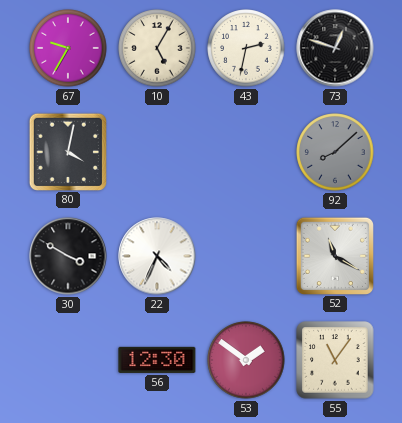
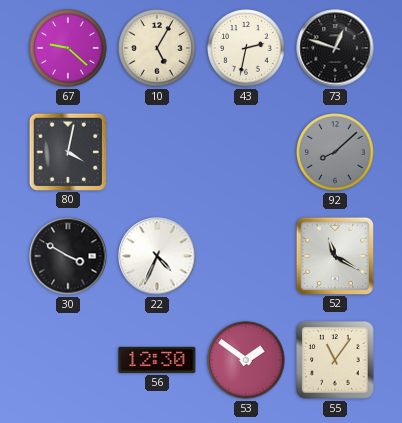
67: 9:35 -> 9:22
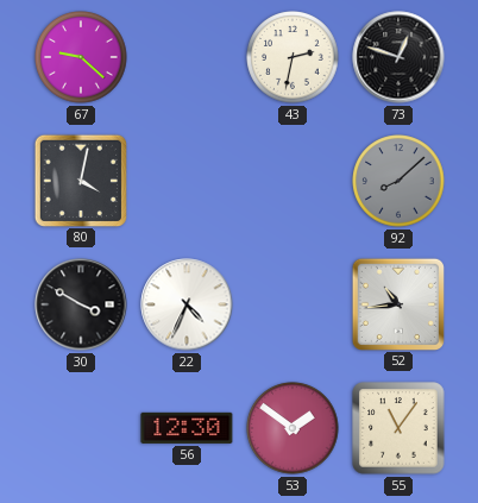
10: 5:05 -> none
52: 11:20 -> 10:44
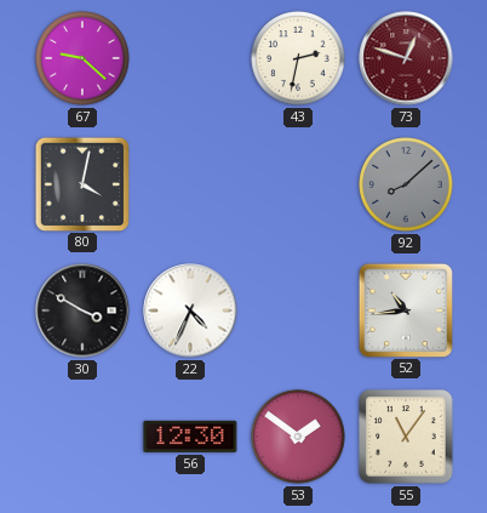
73 dial: black -> burgundy
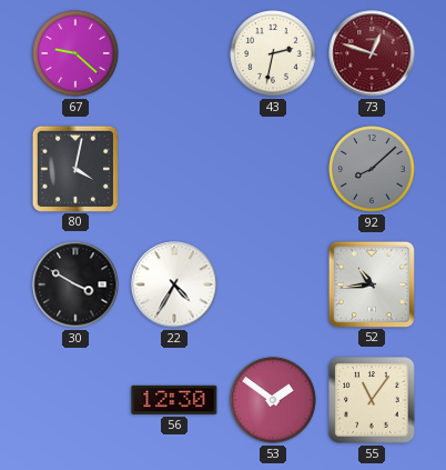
22: 4:34 -> 4:35
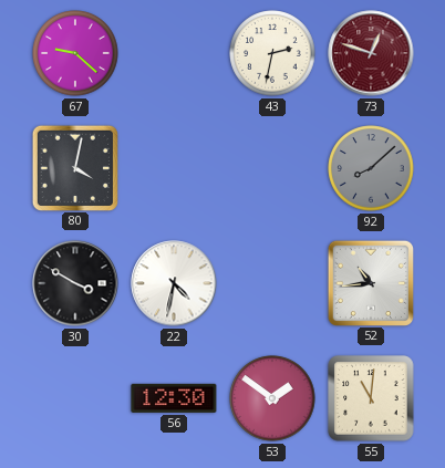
22: 4:35 -> 4:32
55: 11:06 -> 11:01
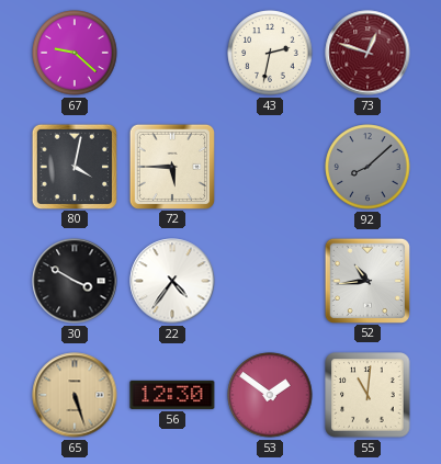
72: none -> 5:45
22: 4:32 -> 4:36
65: none -> 5:27
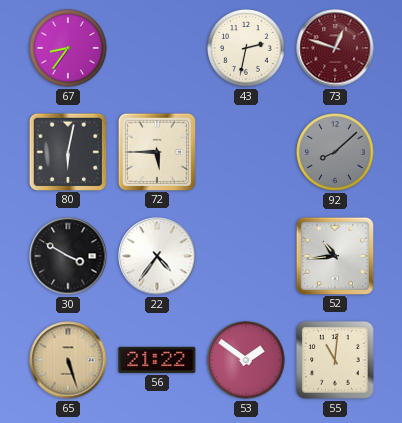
67: 9:22 -> 8:36
80: 4:02 -> 6:02
56: 12:30 -> 21:22
